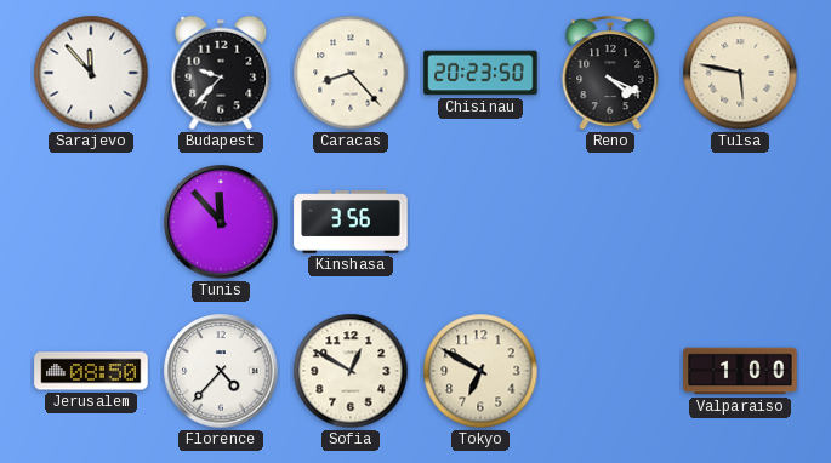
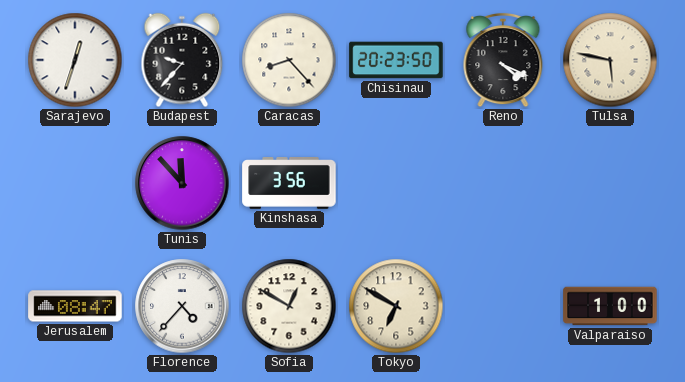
Sarajevo: 11:53 -> 12:33
Jerusalem: 08:50 -> 08:47
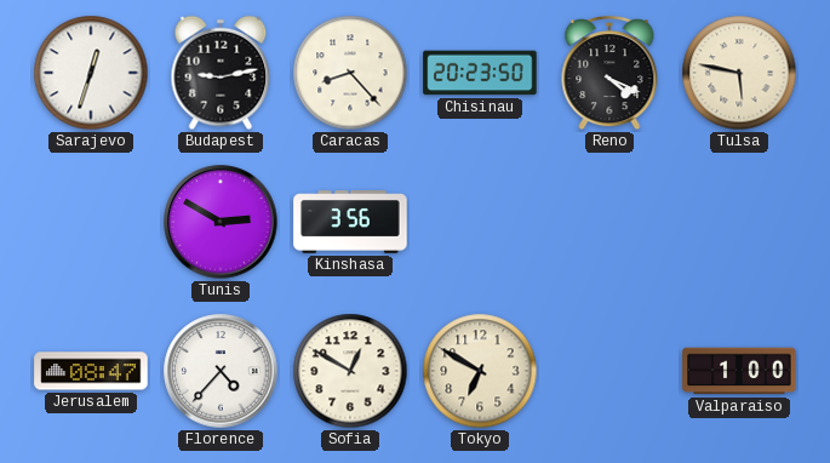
Budapest: 9:37 -> 9:13
Tunis: 11:53 -> 2:50
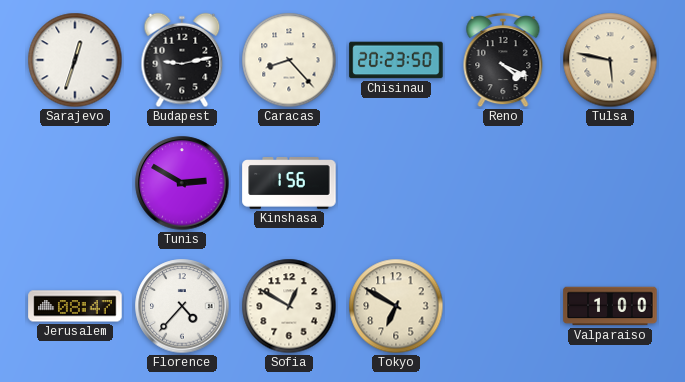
Kinshasa: 3:56 -> 1:56
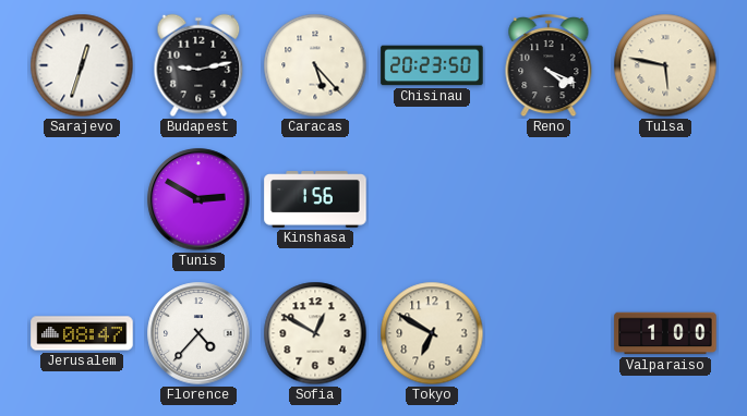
Caracas: 8:23 -> 5:23
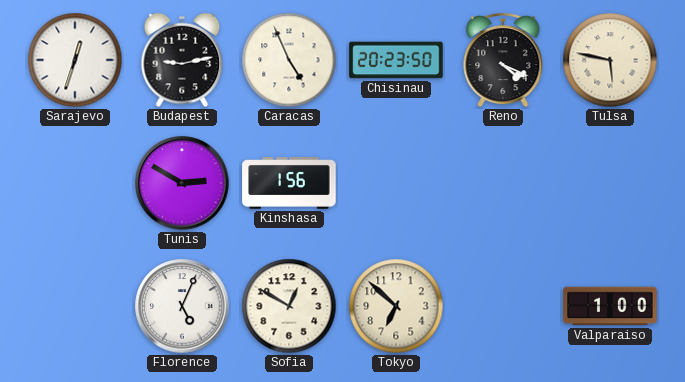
Caracas: 5:23 -> 4:56
Jerusalem: 08:47 -> none
Florence: 4:37 -> 5:04
Tokyo: 6:50 -> 6:52
